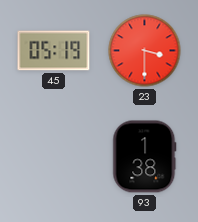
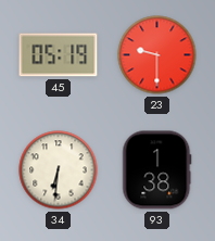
23: 3:30 -> 9:30
34: none -> 6:31
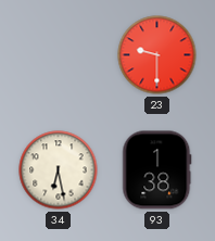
45: 05:19 -> none
34: 6:31 -> 6:28
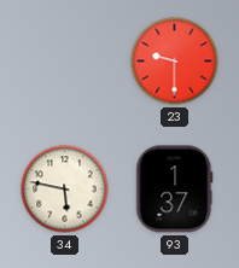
34: 6:28 -> 5:47
93: 1:38 -> 1:37
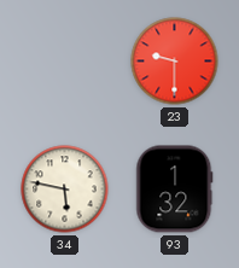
93: 1:37 -> 1:32
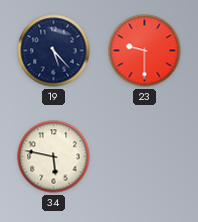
19: none -> 5:23
93: 1:32 -> none
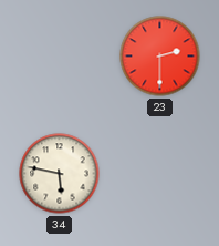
19: 5:23 -> none
23: 9:30 -> 2:30
